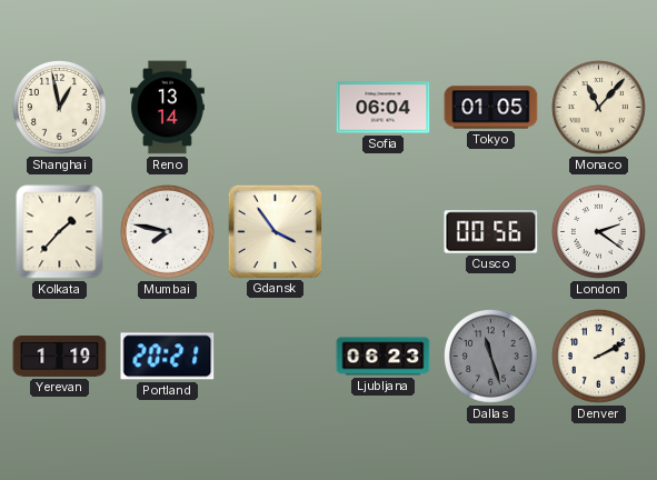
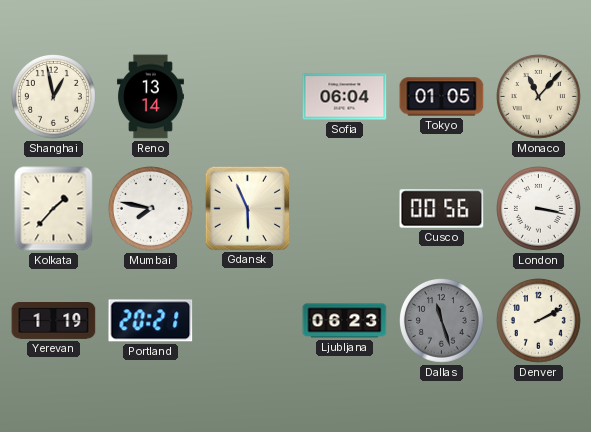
Gdansk: 3:54 -> 5:56
London: 2:21 -> 3:17
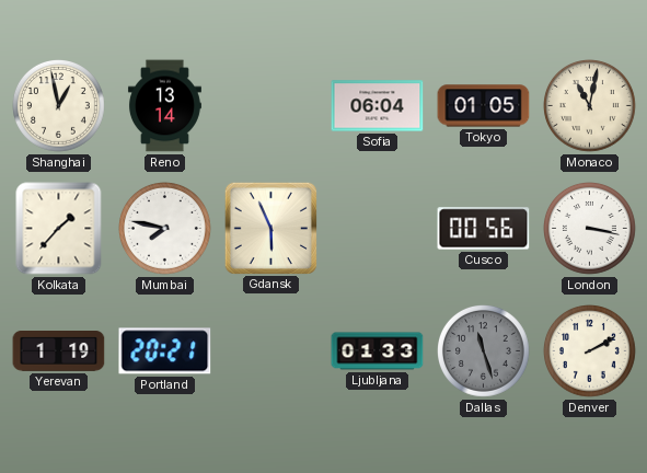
Monaco: 11:07 -> 11:02
Ljubljana: 06:23 -> 01:33
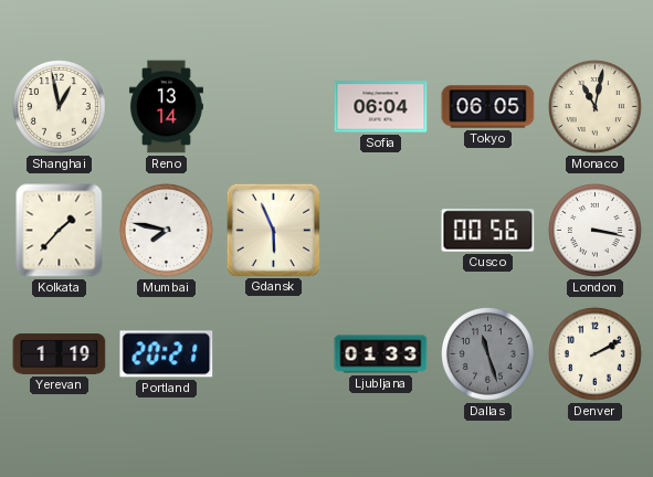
Tokyo: 01:05 -> 06:05
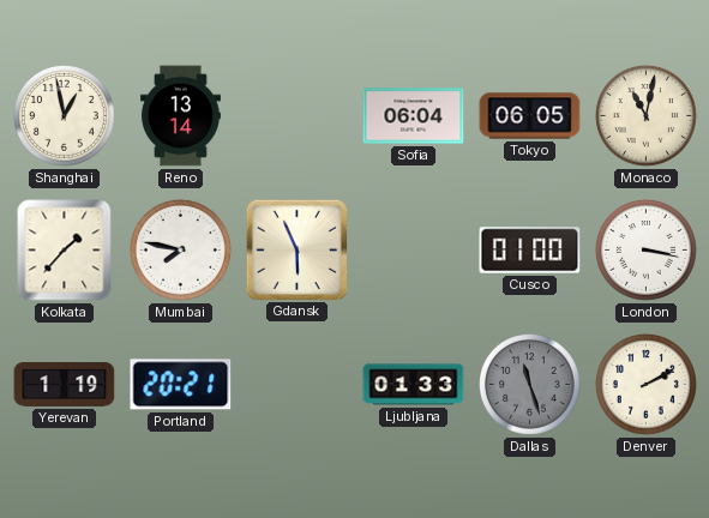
Cusco: 00:56 -> 01:00
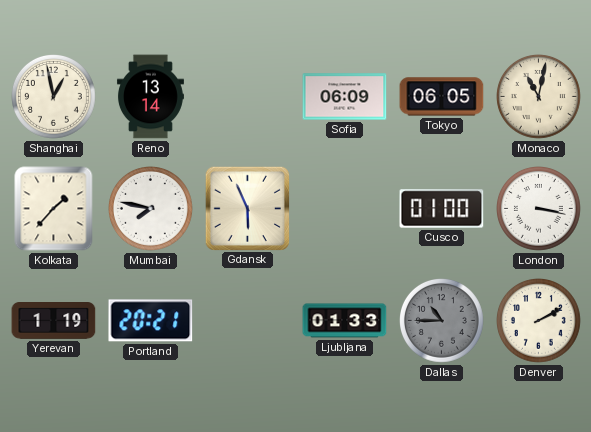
Sofia: 06:04 -> 06:09
Dallas: 11:27 -> 10:45
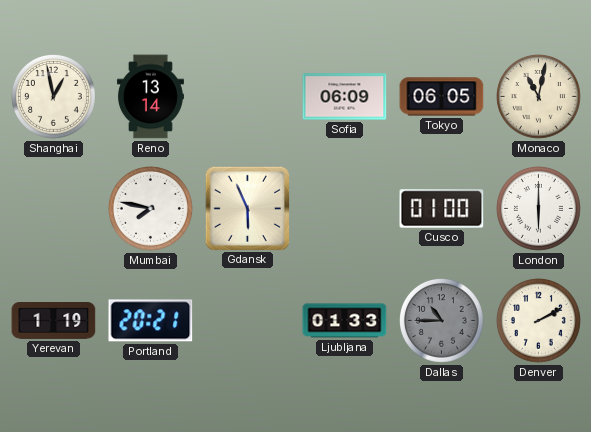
Kolkata: 1:37 -> none
London: 3:17 -> 6:00
